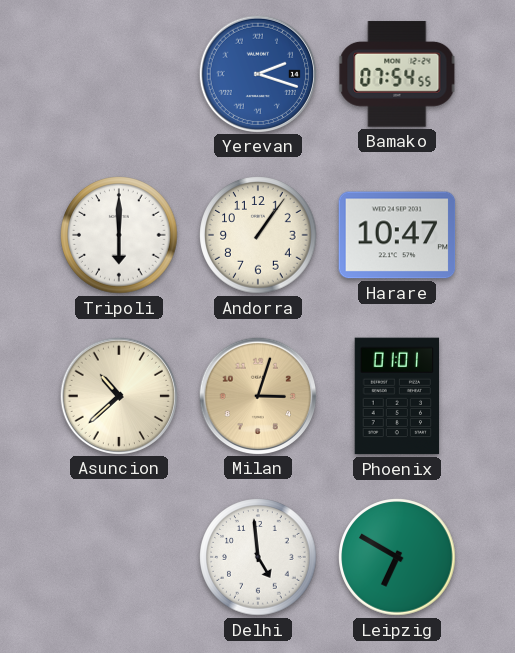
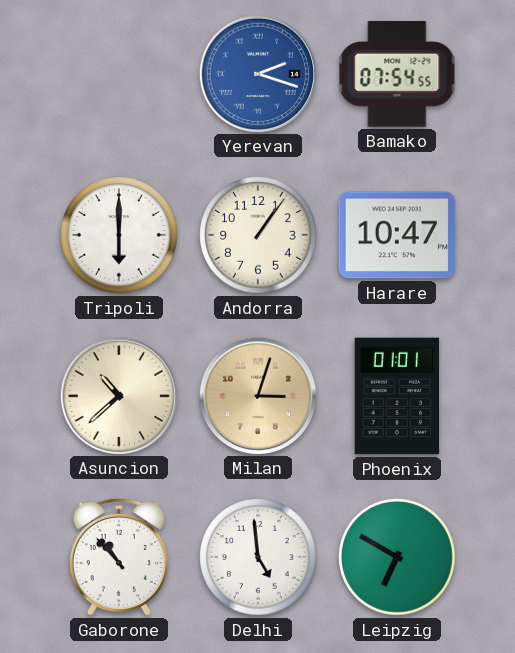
Gaborone: none -> 10:53
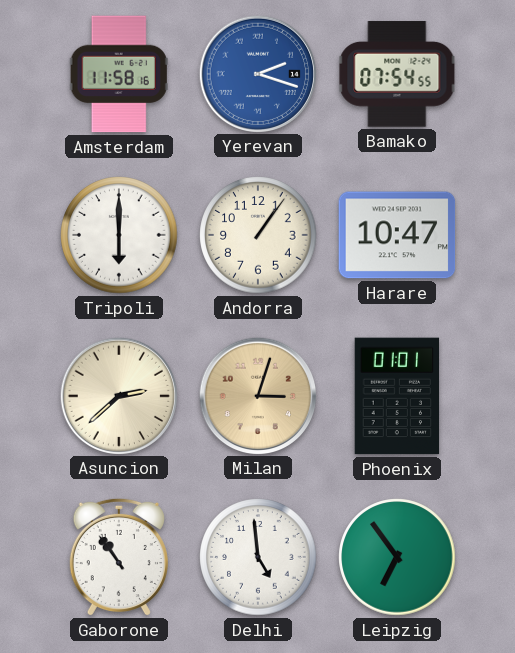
Amsterdam: none -> 11:58
Asuncion: 10:38 -> 2:38
Gaborone: 10:53 -> 10:54
Leipzig: 6:50 -> 6:54
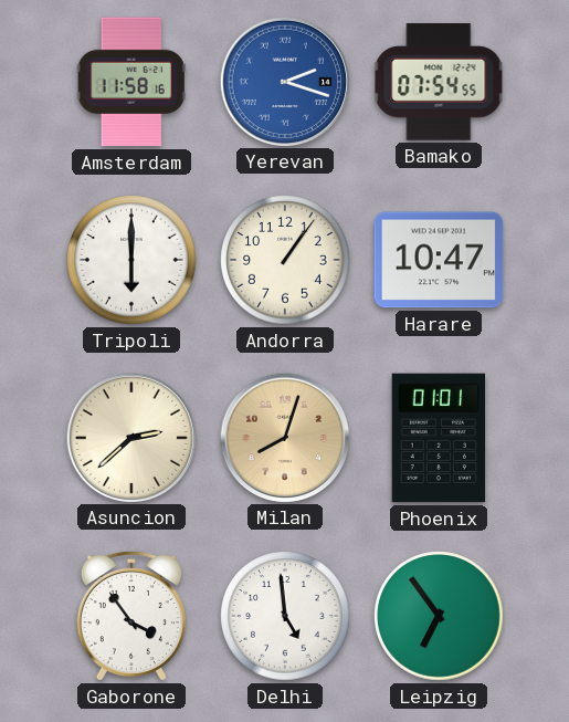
Milan: 3:03 -> 8:03
Gaborone: 10:54 -> 3:54
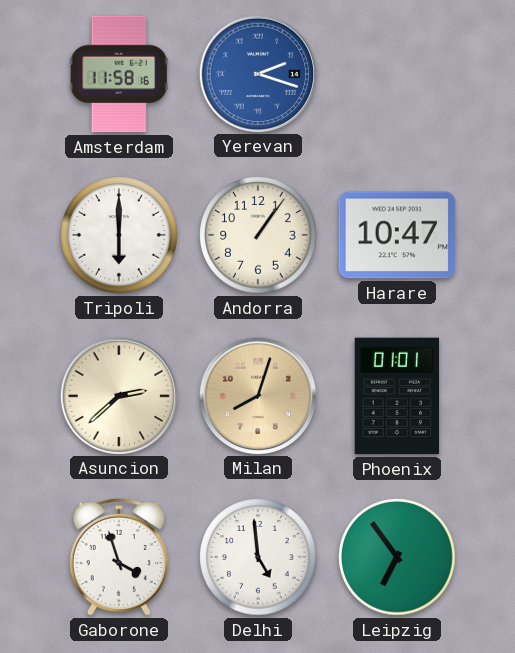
Bamako: 07:54 -> none
Gaborone: 3:54 -> 3:57
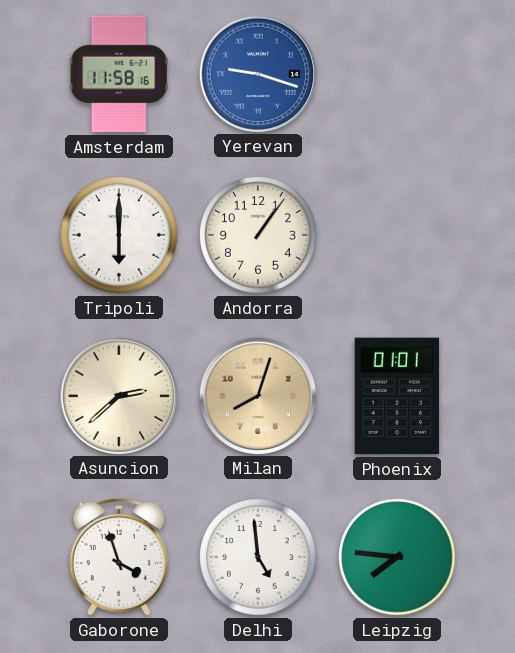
Yerevan: 2:18 -> 9:18
Harare: 10:47 -> none
Leipzig: 6:54 -> 7:46
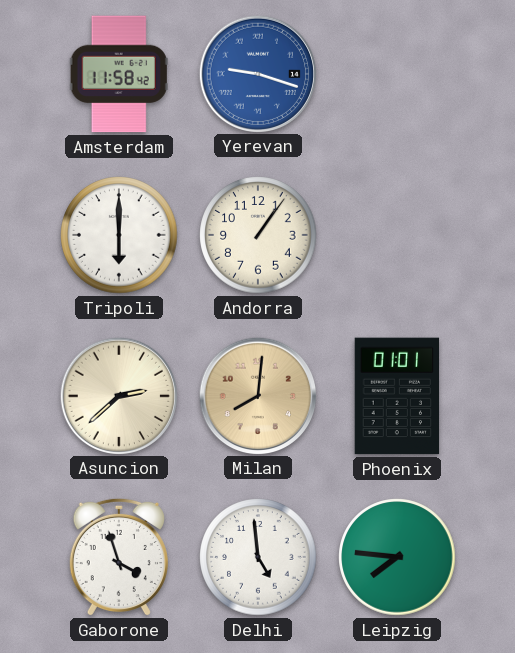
Amsterdam: 11:58:16 -> 11:58:42
Milan: 8:03 -> 8:01
